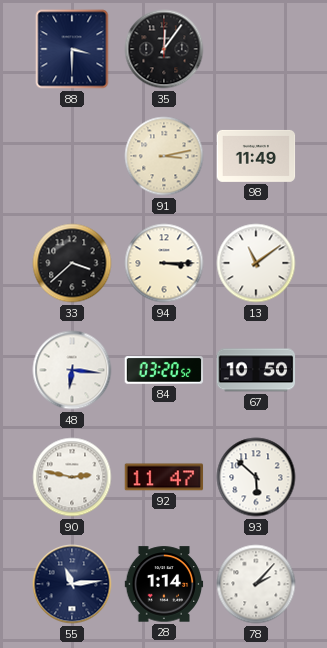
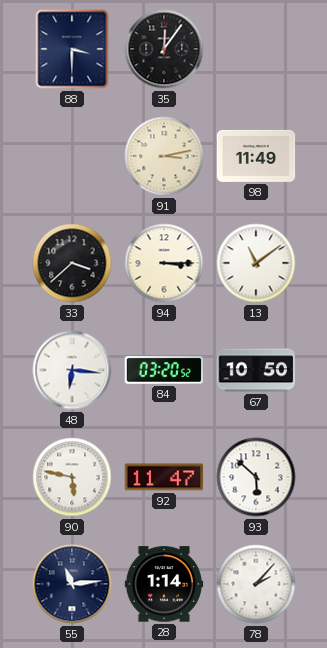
90: 2:47 -> 5:47
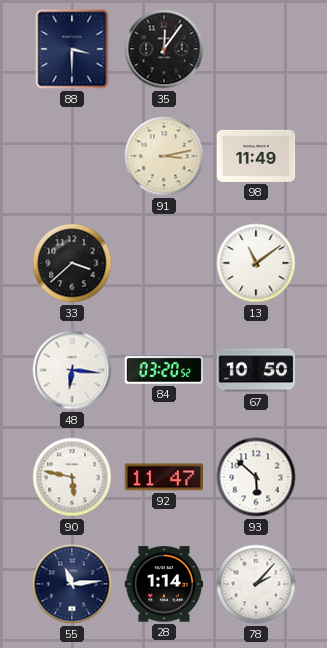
94: 3:15 -> none
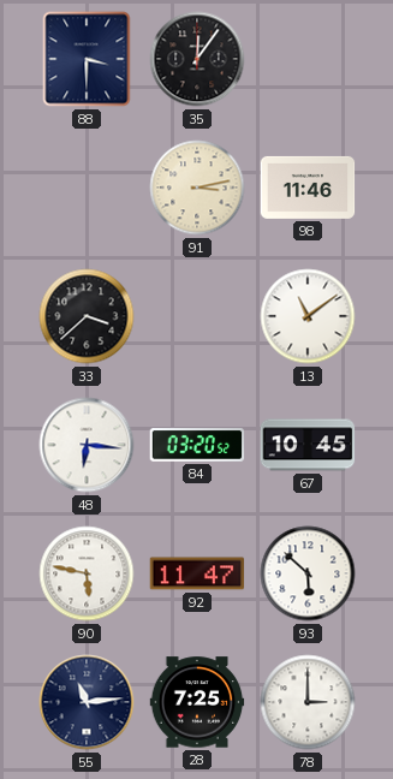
98: 11:49 -> 11:46
67: 10:50 -> 10:45
28: 1:14 -> 7:25
78: 2:07 -> 3:00
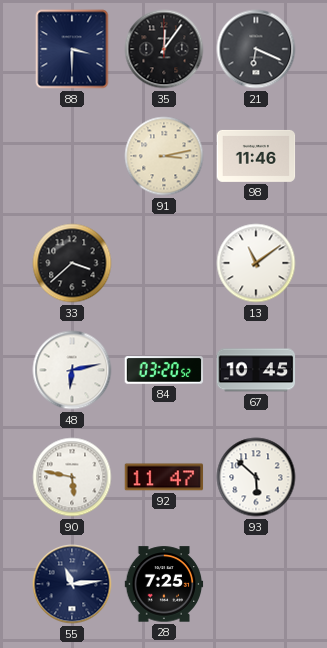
21: none -> 6:19
48: 6:16 -> 6:13
78: 3:00 -> none
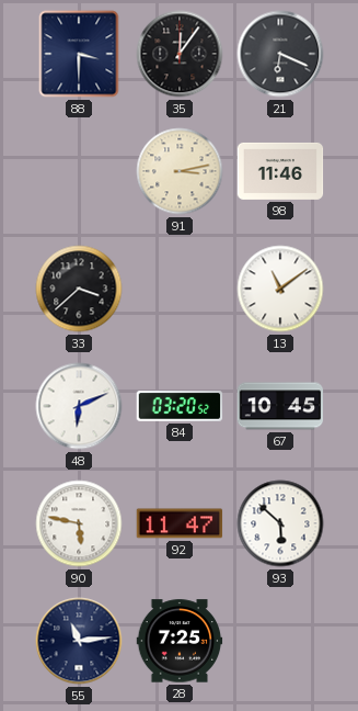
48: 6:13 -> 6:11
